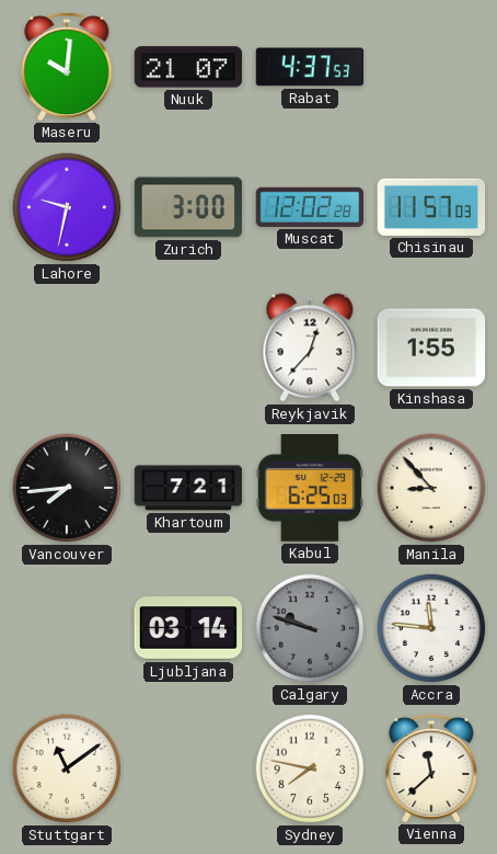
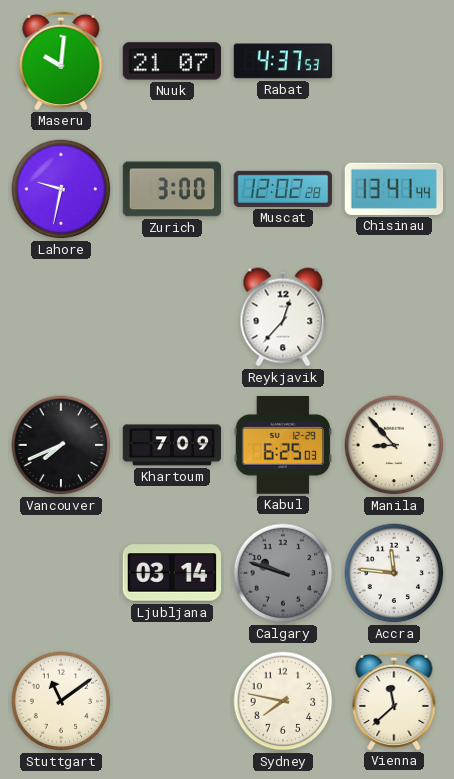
Chisinau: 11:57 -> 13:41
Kinshasa: 1:55 -> none
Vancouver: 7:44 -> 7:41
Khartoum: 7:21 -> 7:09
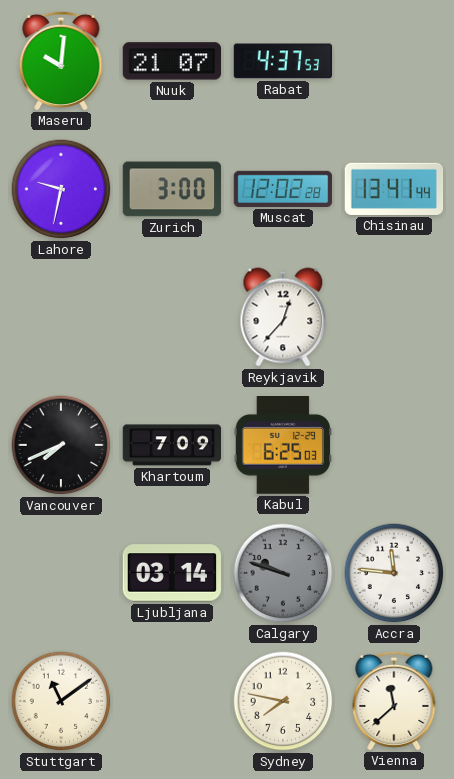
Manila: 8:53 -> none
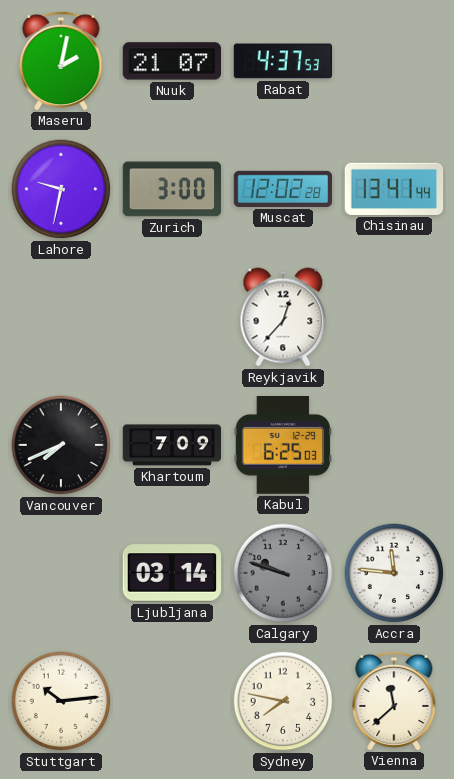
Maseru: 10:01 -> 2:02
Stuttgart: 11:09 -> 10:14
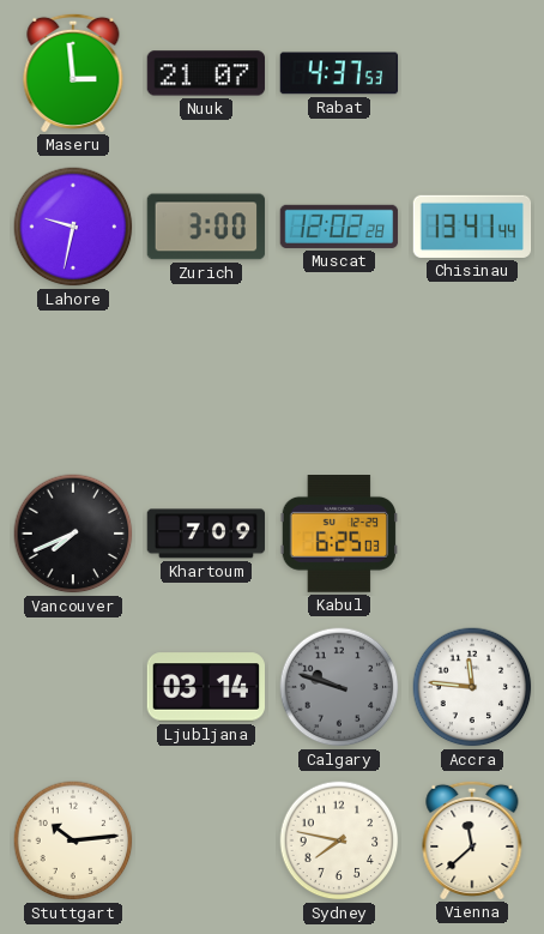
Maseru: 2:02 -> 2:59
Reykjavik: 12:37 -> none
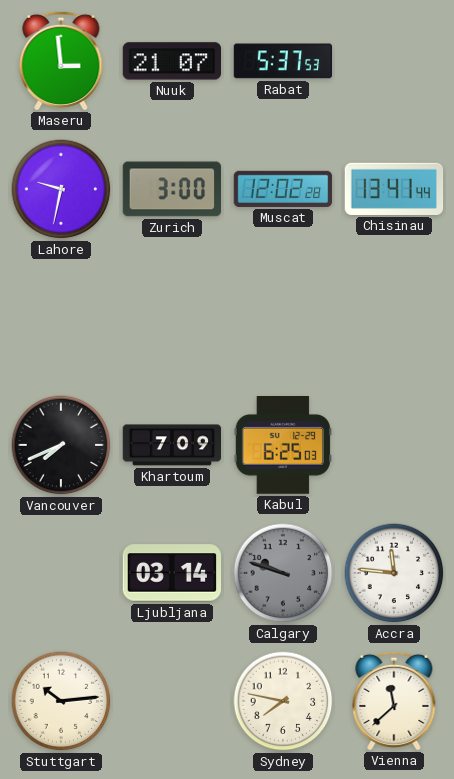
Rabat: 4:37 -> 5:37
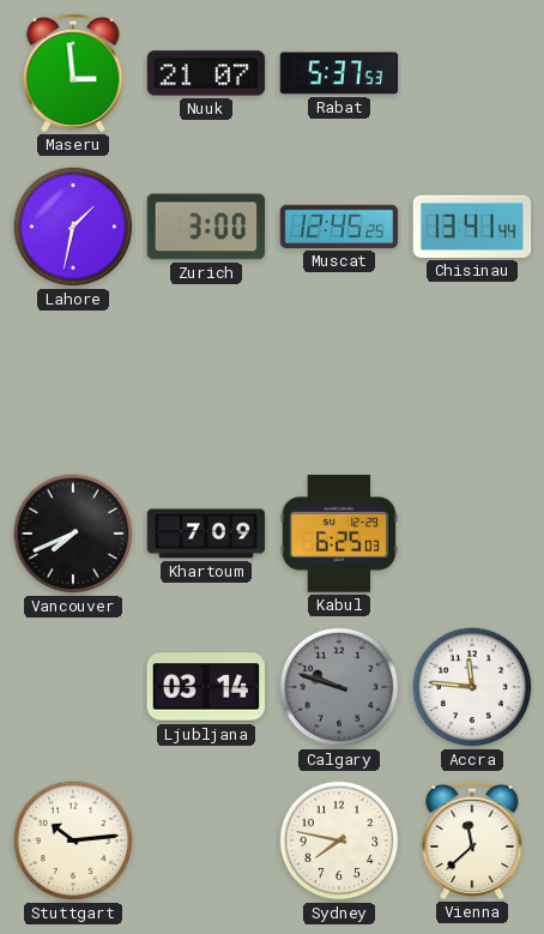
Lahore: 9:32 -> 1:32
Muscat: 12:02 -> 12:45
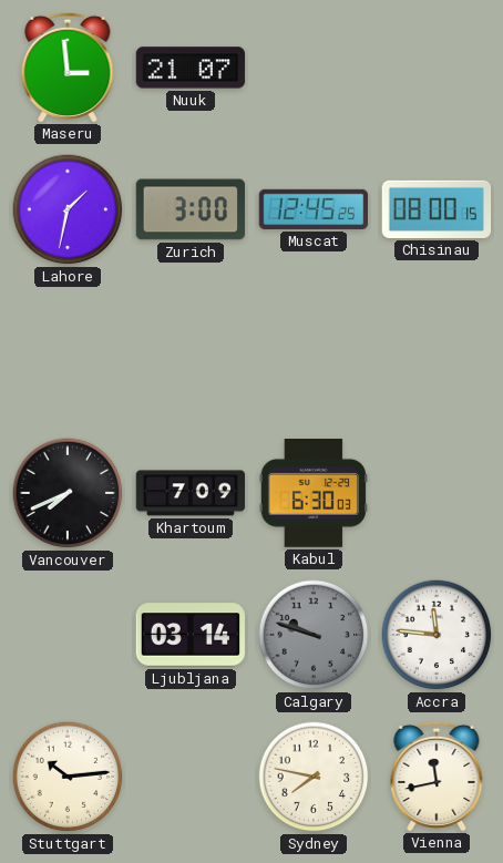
Rabat: 5:37 -> none
Chisinau: 13:41 -> 08:00
Kabul: 6:25 -> 6:30
Vienna: 11:38 -> 11:43
